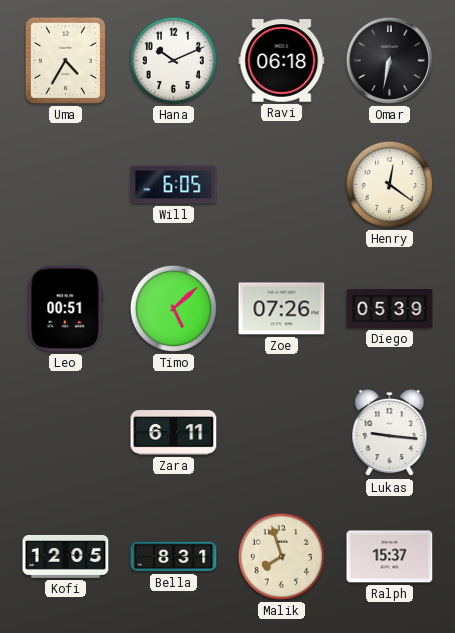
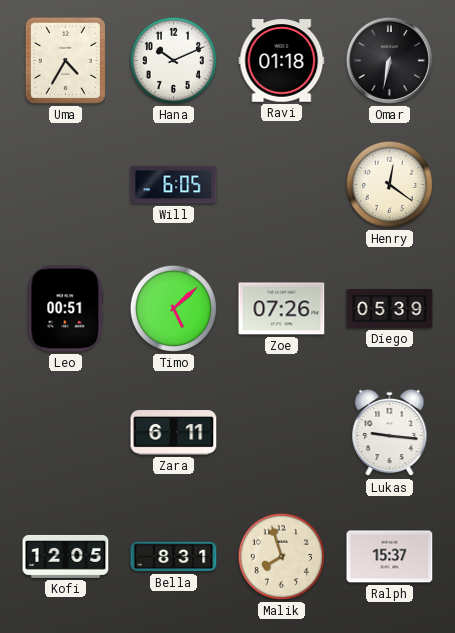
Ravi: 06:18 -> 01:18
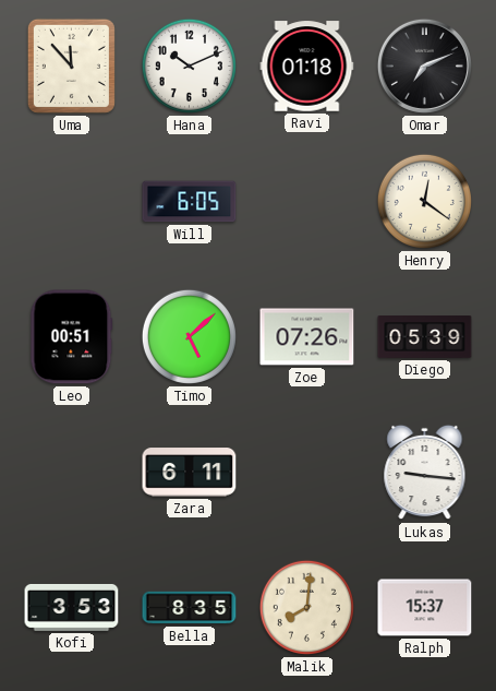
Uma: 4:35 -> 11:53
Omar: 6:32 -> 7:11
Kofi: 12:05 -> 3:53
Bella: 8:31 -> 8:35
Malik: 7:57 -> 8:01
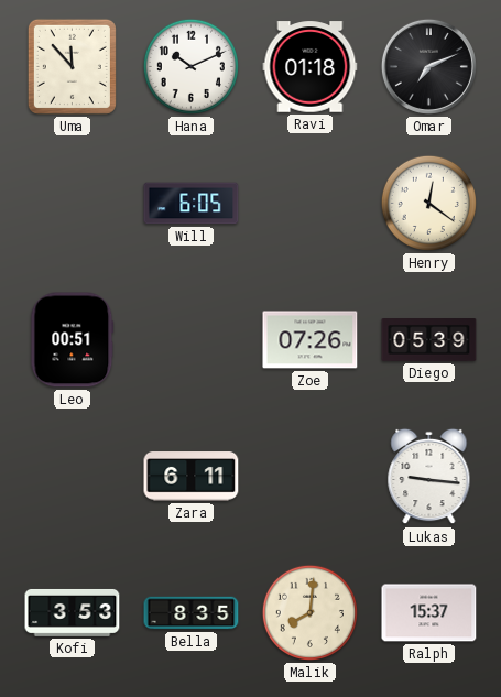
Timo: 5:08 -> none
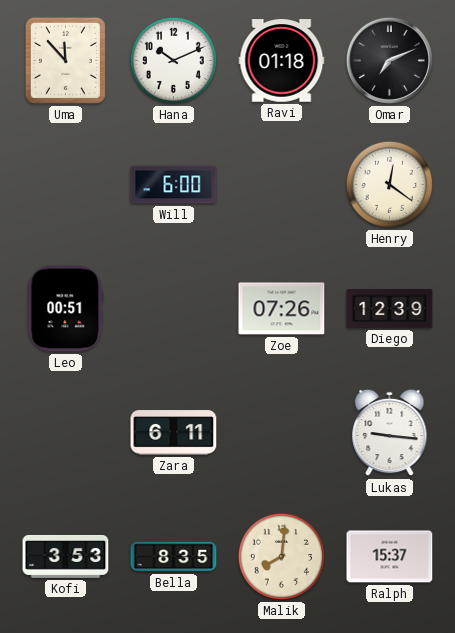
Will: 6:05 -> 6:00
Diego: 05:39 -> 12:39
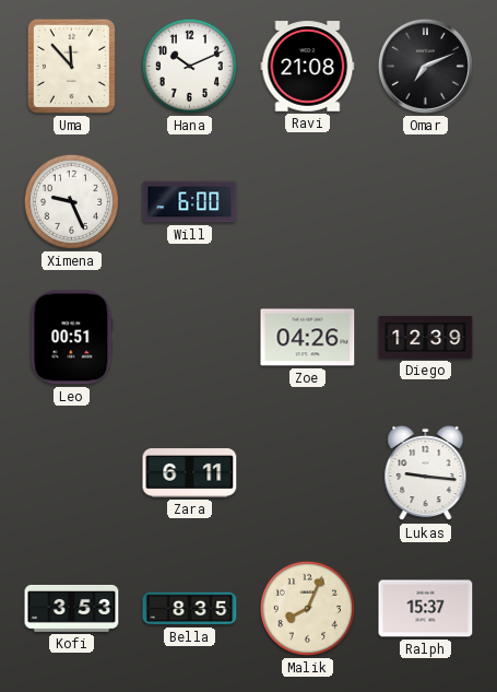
Ravi: 01:18 -> 21:08
Ximena: none -> 9:26
Henry: 12:21 -> none
Zoe: 07:26 -> 04:26
Malik: 8:01 -> 8:04
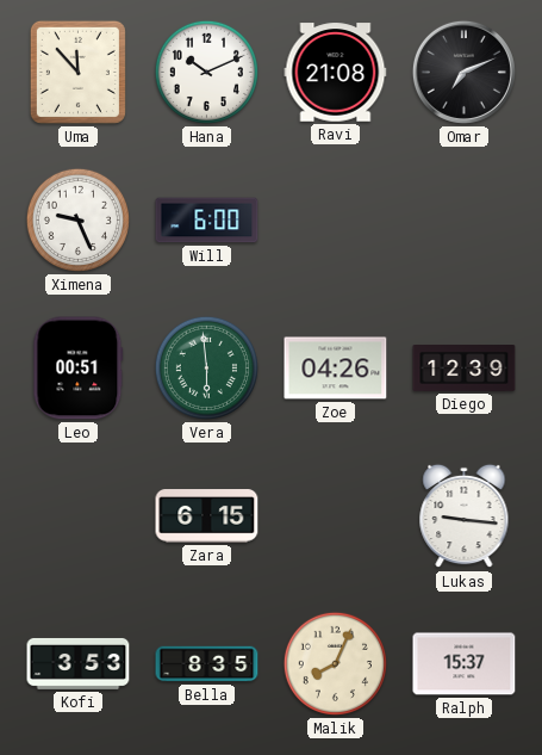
Vera: none -> 5:59
Zara: 6:11 -> 6:15
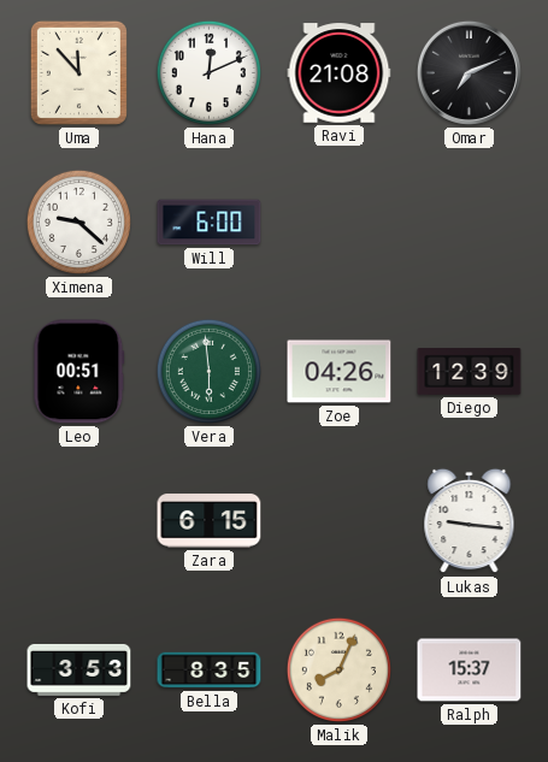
Hana: 10:11 -> 12:11
Ximena: 9:26 -> 9:22
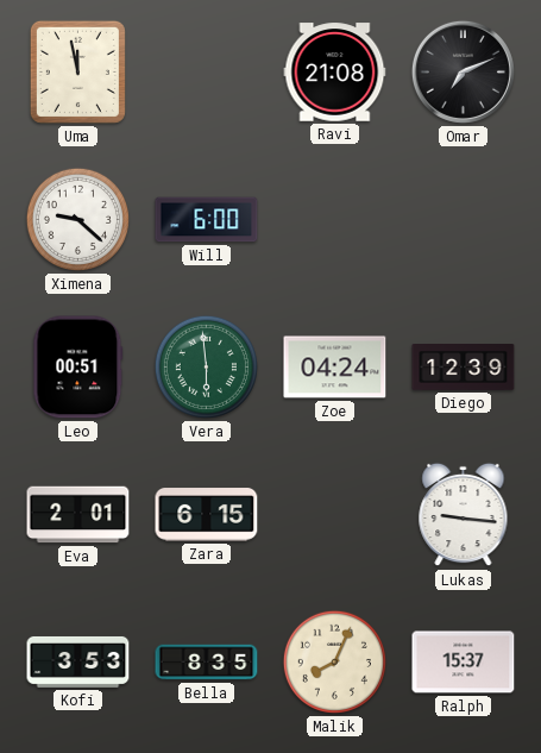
Uma: 11:53 -> 11:58
Hana: 12:11 -> none
Zoe: 04:26 -> 04:24
Eva: none -> 2:01
